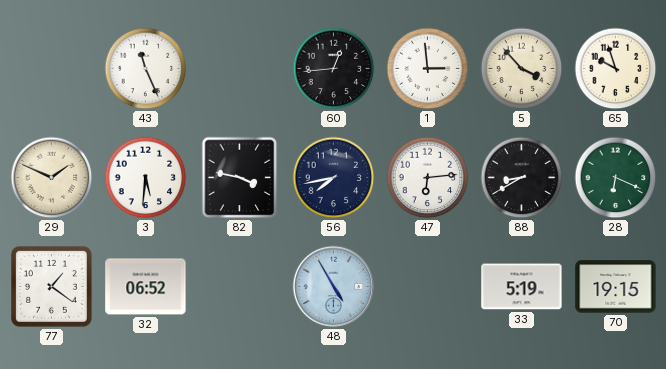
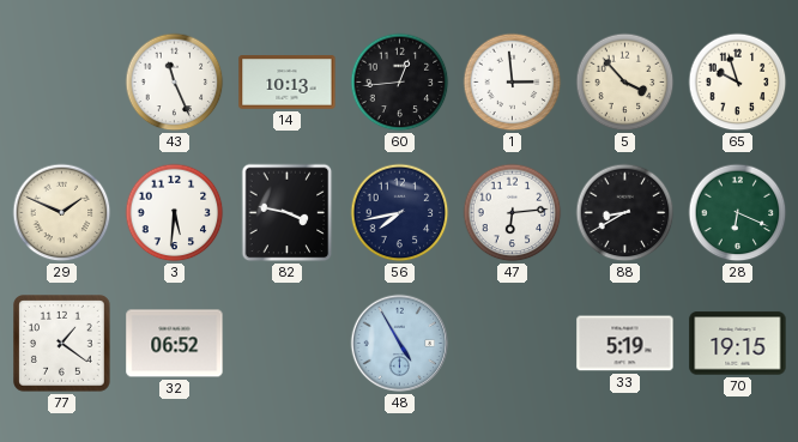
14: none -> 10:13
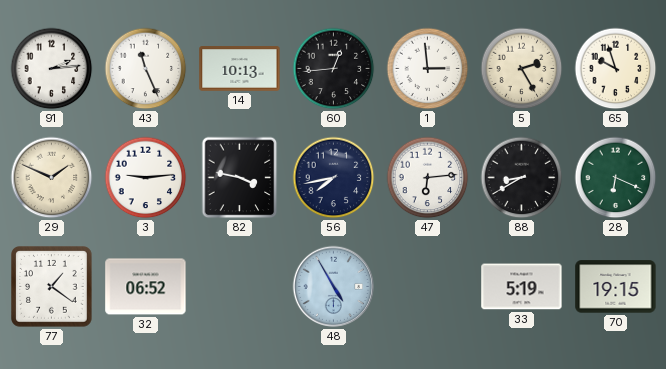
91: none -> 2:14
5: 3:53 -> 2:25
3: 5:31 -> 9:14
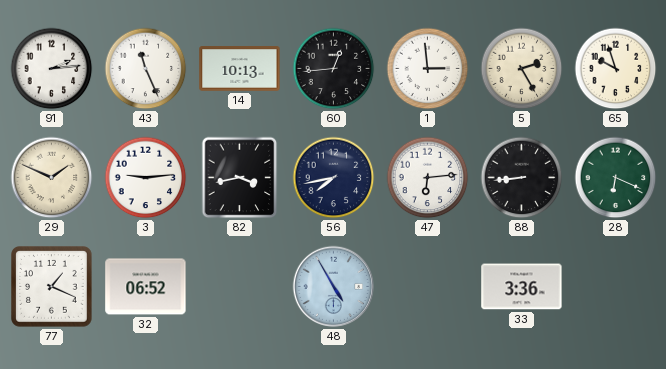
82: 3:47 -> 3:43
88: 8:40 -> 8:44
77: 1:21 -> 1:19
33: 5:19 -> 3:36
70: 19:15 -> none
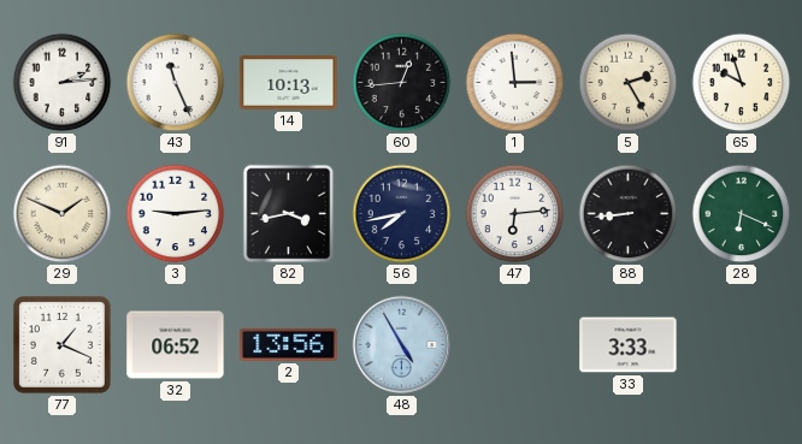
2: none -> 13:56
33: 3:36 -> 3:33
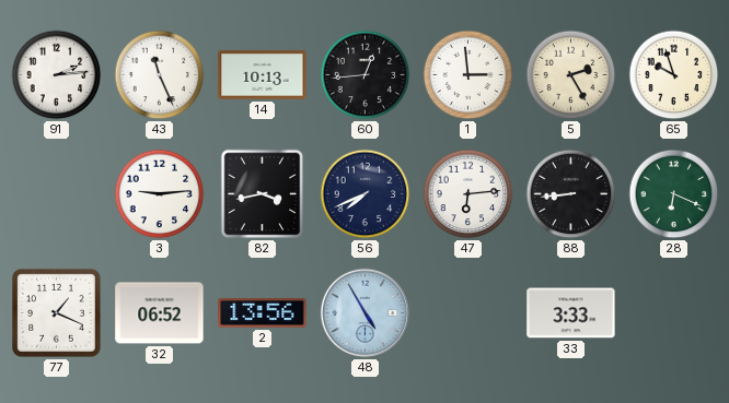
29: 1:49 -> none
56: 7:43 -> 7:41
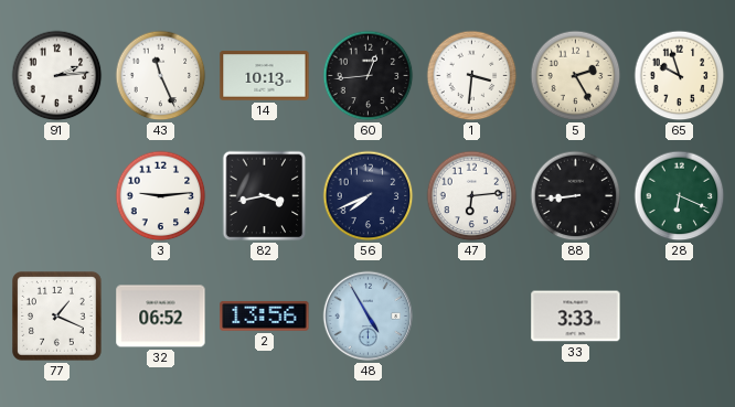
1: 2:59 -> 3:31
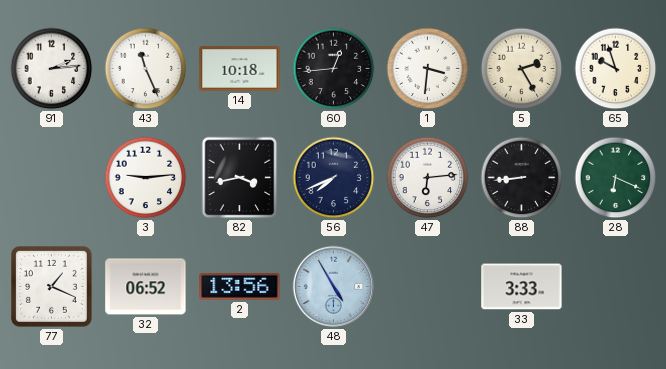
14: 10:13 -> 10:18
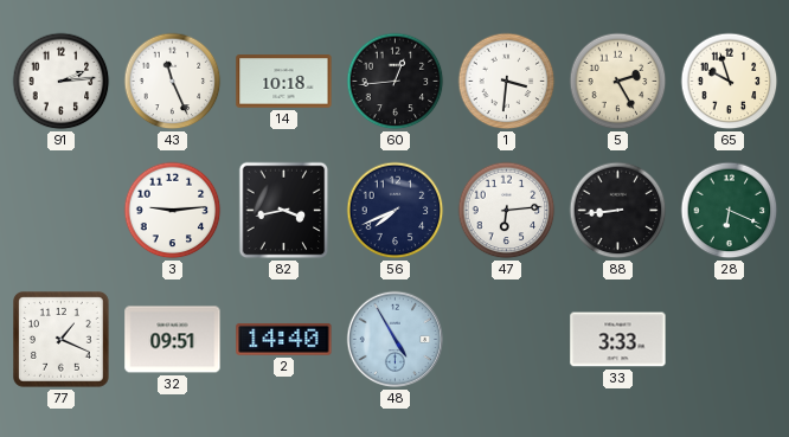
32: 06:52 -> 09:51
2: 13:56 -> 14:40
